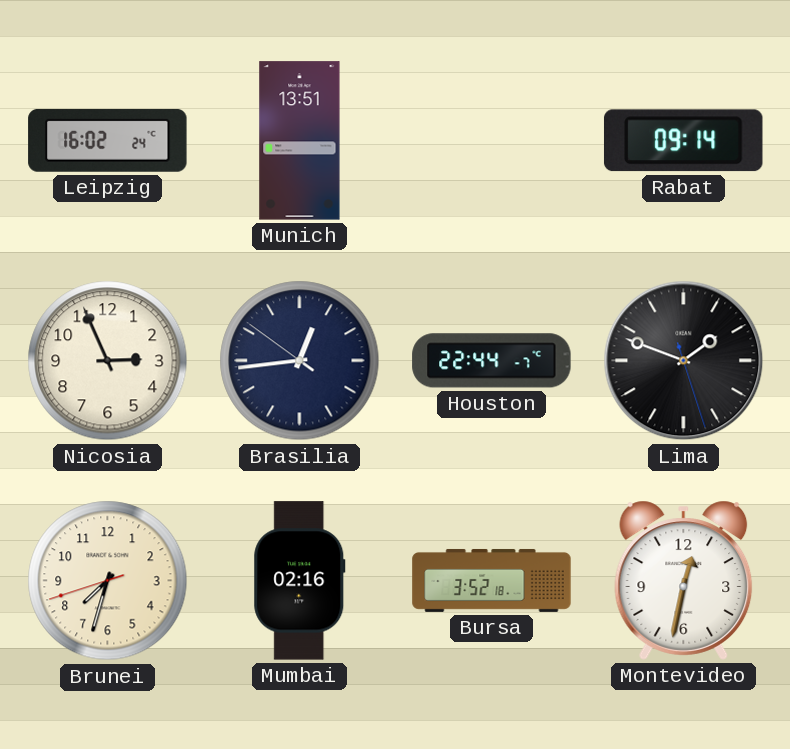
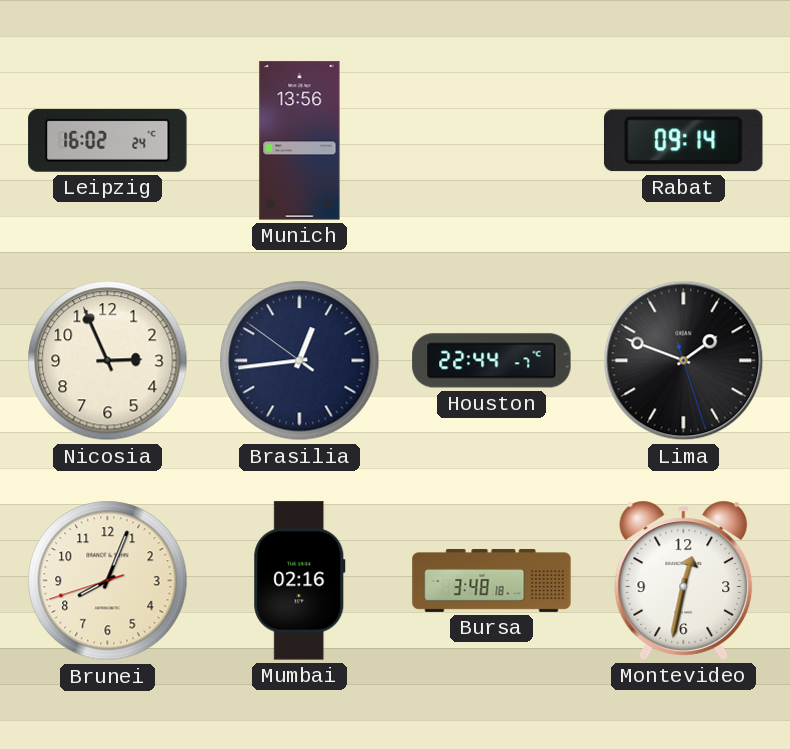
Munich: 13:51 -> 13:56
Brunei: 7:32 -> 8:03
Bursa: 3:52 -> 3:48
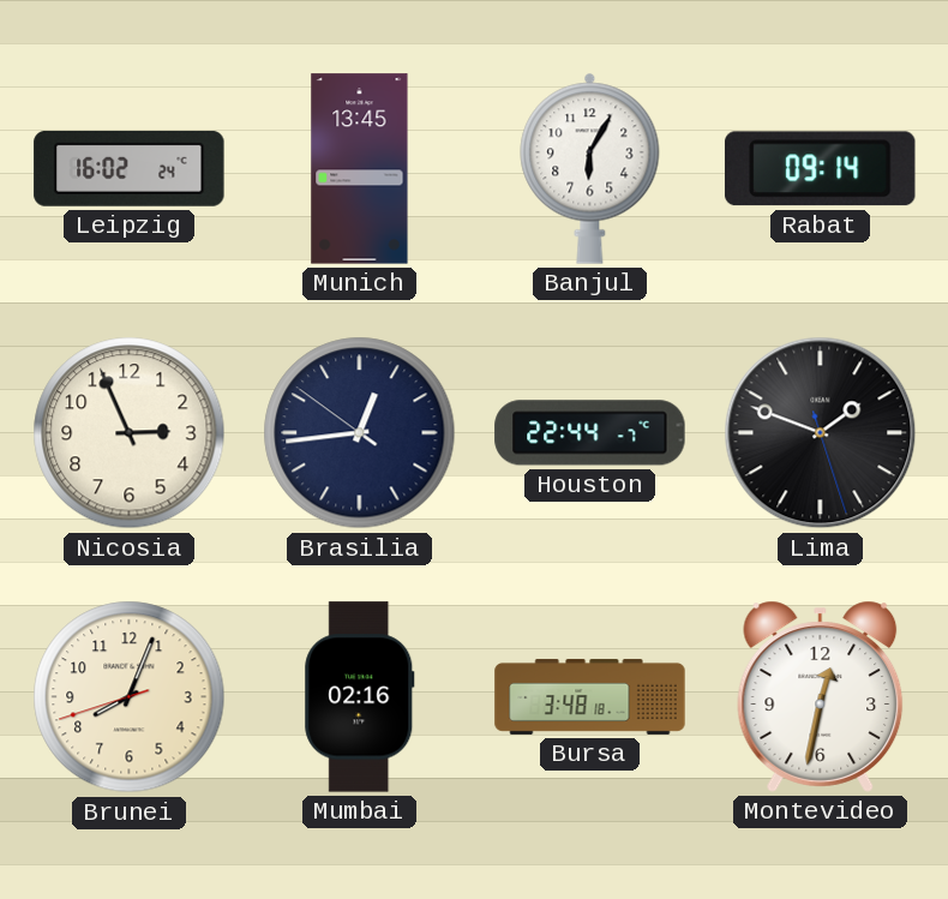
Munich: 13:56 -> 13:45
Banjul: none -> 6:05
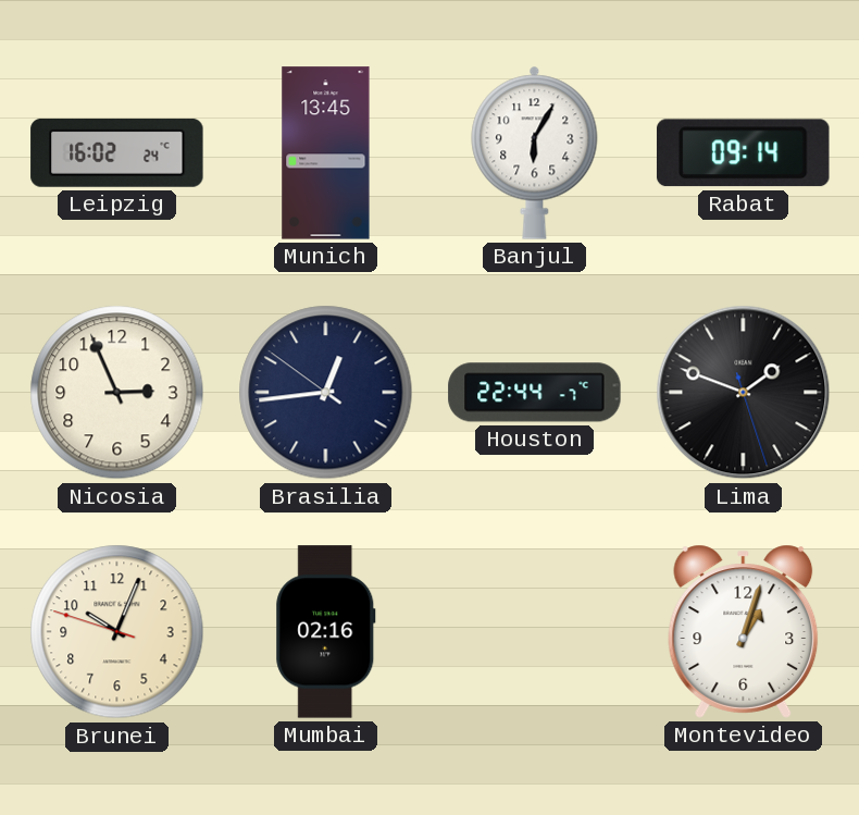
Brunei: 8:03 -> 10:03
Bursa: 3:48 -> none
Montevideo: 12:32 -> 1:03
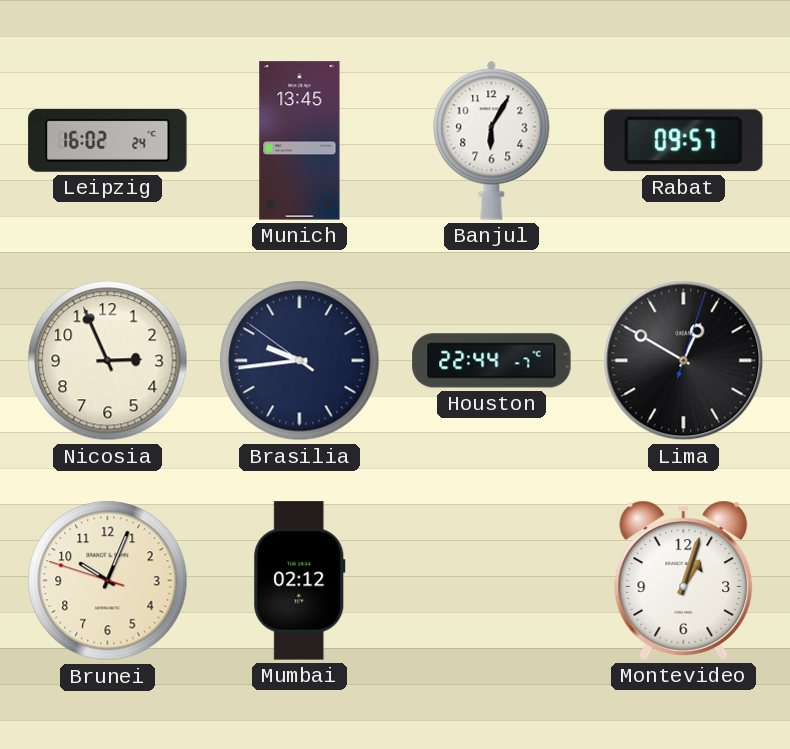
Rabat: 09:14 -> 09:57
Brasilia: 12:43 -> 9:43
Lima: 1:48 -> 12:50
Mumbai: 02:16 -> 02:12
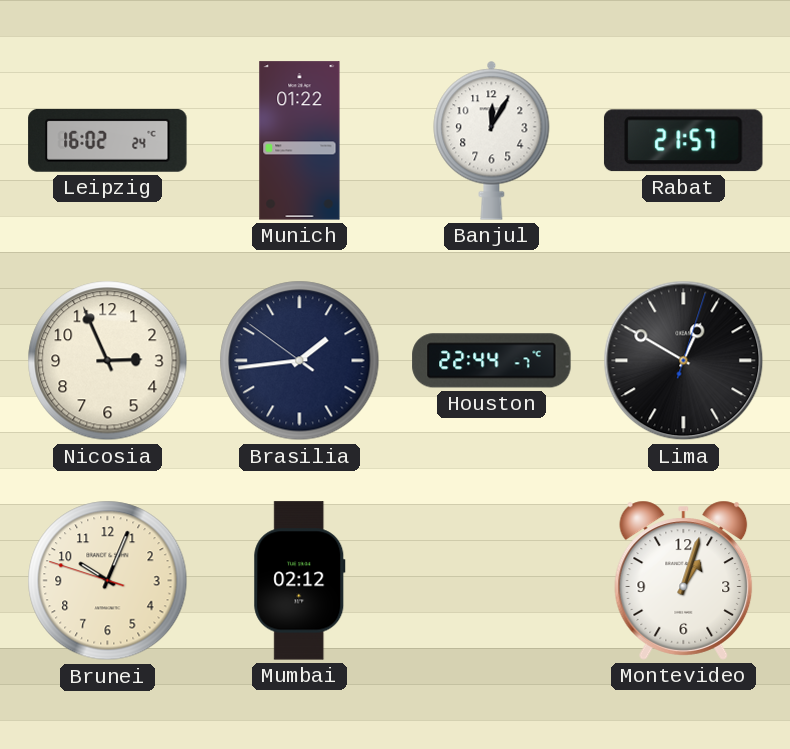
Munich: 13:45 -> 01:22
Banjul: 6:05 -> 12:05
Rabat: 09:57 -> 21:57
Brasilia: 9:43 -> 1:43
